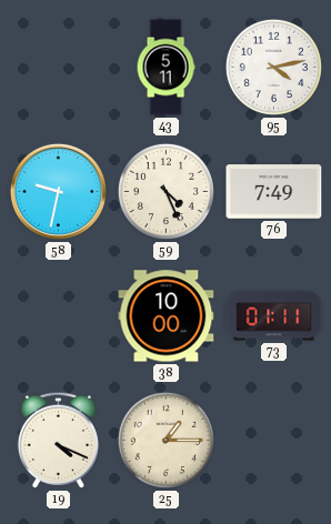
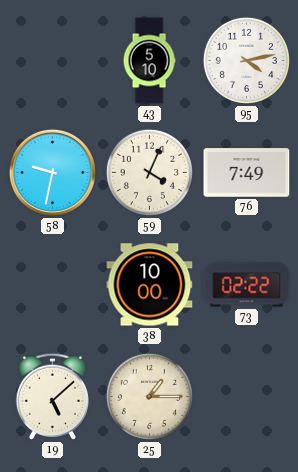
43: 5:11 -> 5:10
59: 4:26 -> 4:04
73: 01:11 -> 02:22
19: 4:19 -> 5:08
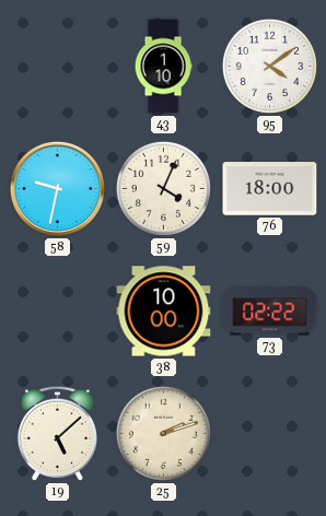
43: 5:10 -> 1:10
95: 4:13 -> 4:09
76: 7:49 -> 18:00
25: 1:15 -> 2:12
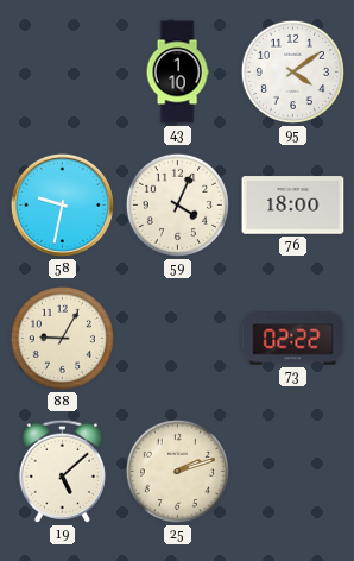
88: none -> 9:05
38: 10:00 -> none
